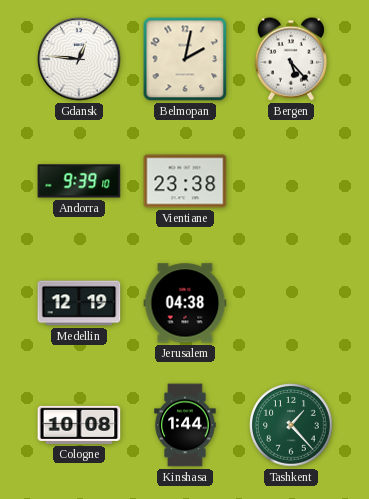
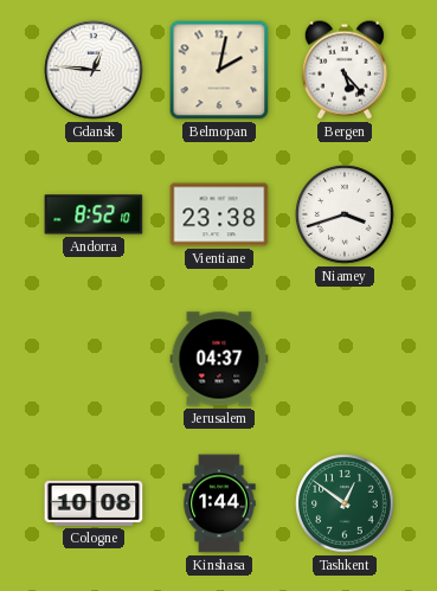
Andorra: 9:39 -> 8:52
Niamey: none -> 3:42
Medellin: 12:19 -> none
Jerusalem: 04:38 -> 04:37
Tashkent: 1:23 -> 12:51
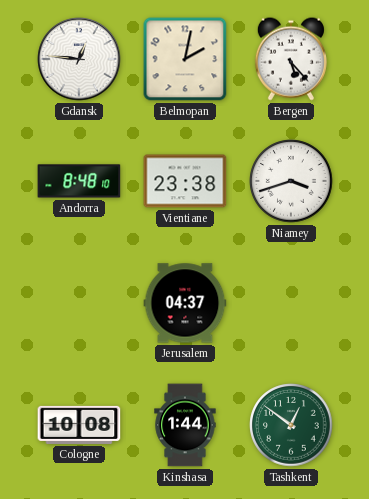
Andorra: 8:52 -> 8:48
